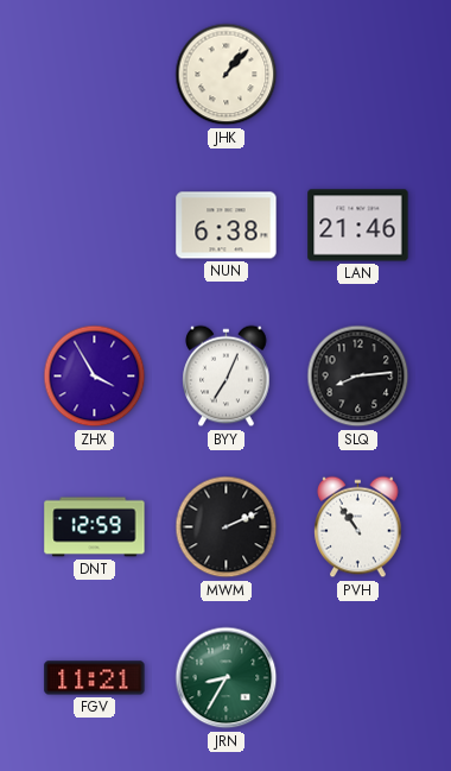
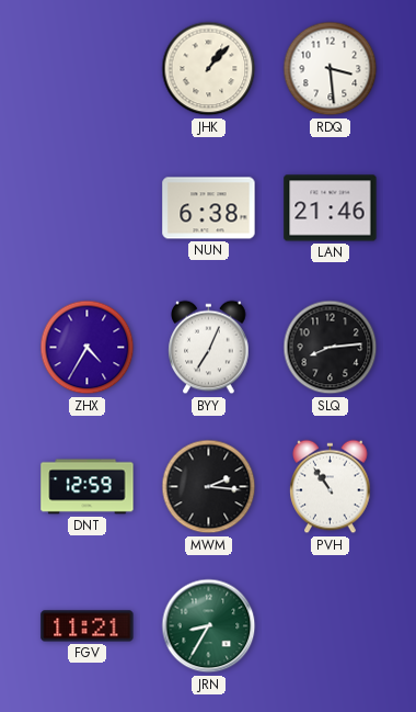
RDQ: none -> 3:29
ZHX: 3:55 -> 4:35
MWM: 2:11 -> 2:16
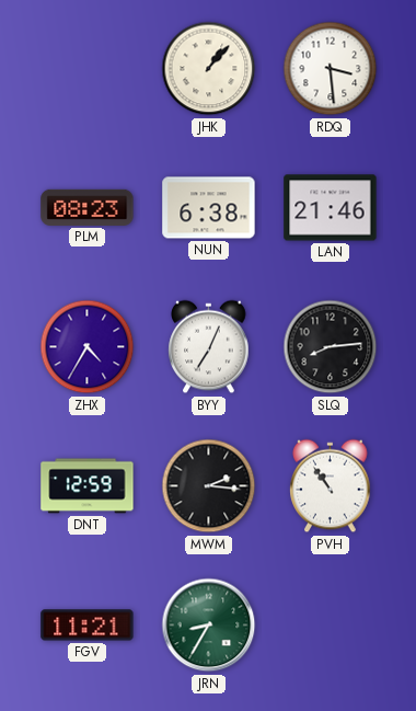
PLM: none -> 08:23
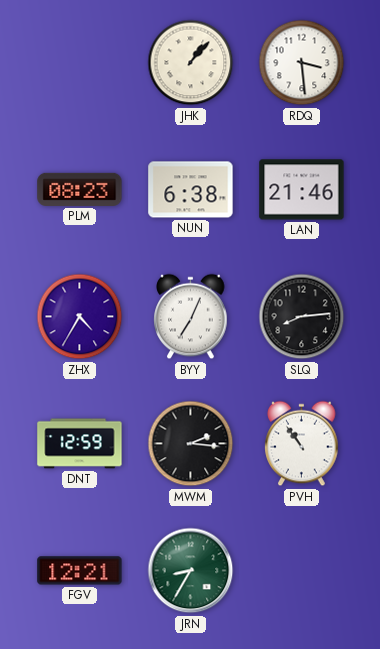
FGV: 11:21 -> 12:21
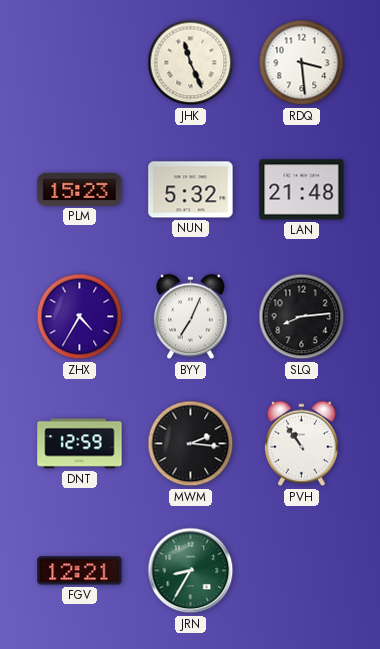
JHK: 1:07 -> 11:26
PLM: 08:23 -> 15:23
NUN: 6:38 -> 5:32
LAN: 21:46 -> 21:48
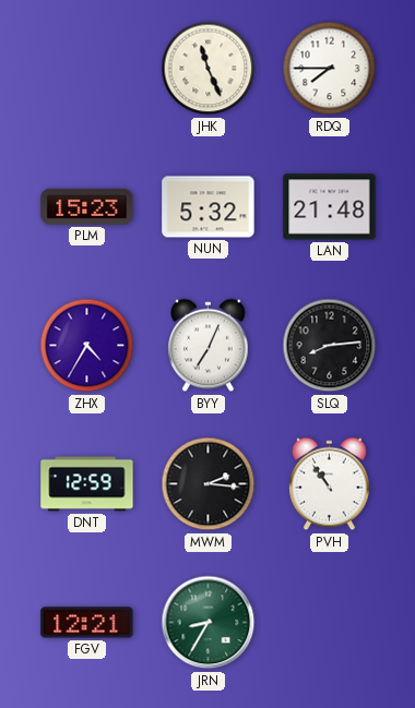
RDQ: 3:29 -> 7:45
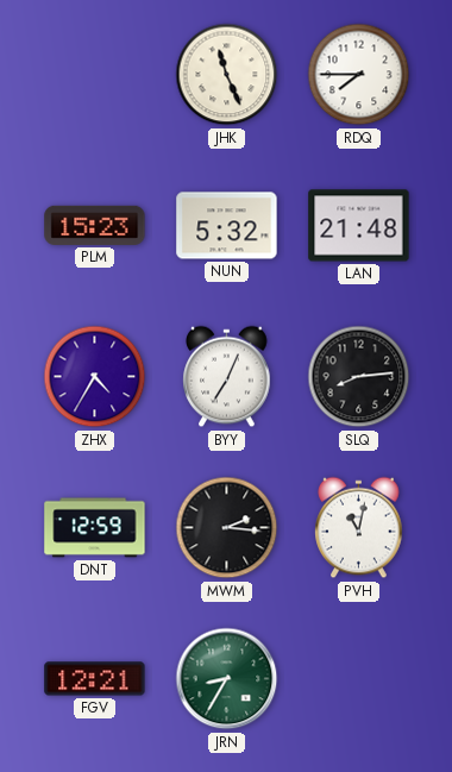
PVH: 10:54 -> 11:02
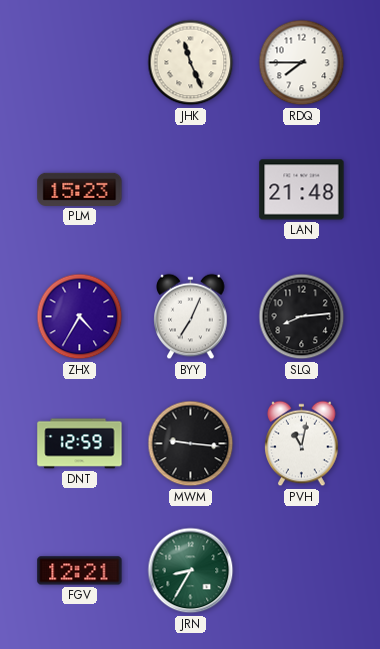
NUN: 5:32 -> none
MWM: 2:16 -> 9:16
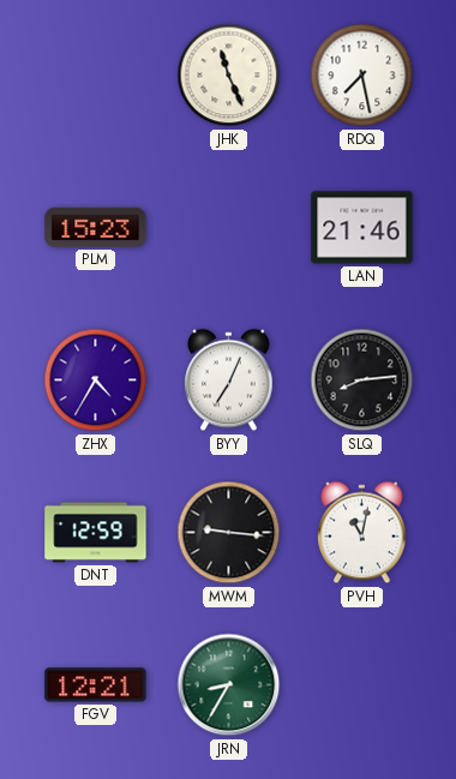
RDQ: 7:45 -> 7:28
LAN: 21:48 -> 21:46
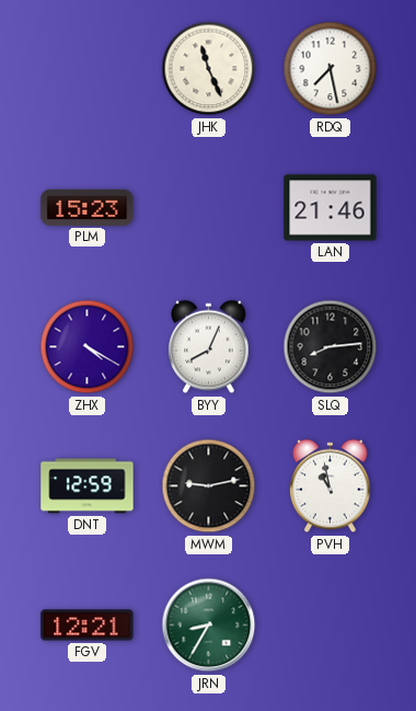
ZHX: 4:35 -> 4:20
BYY: 7:04 -> 8:04
MWM: 9:16 -> 9:13
PVH: 11:02 -> 10:58
